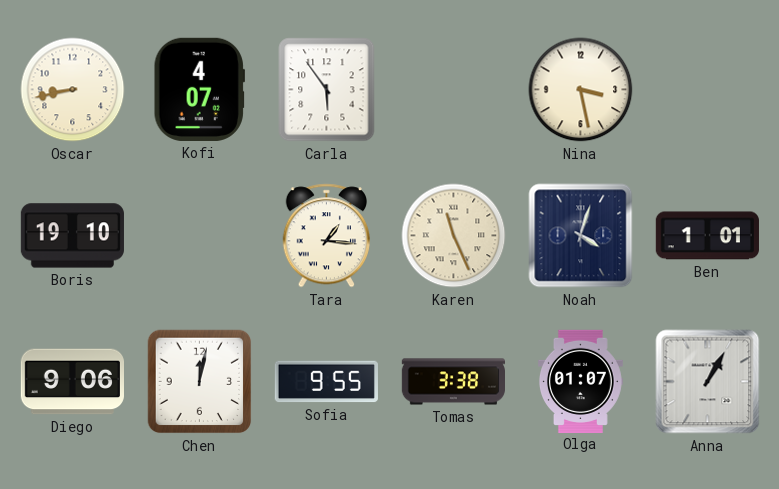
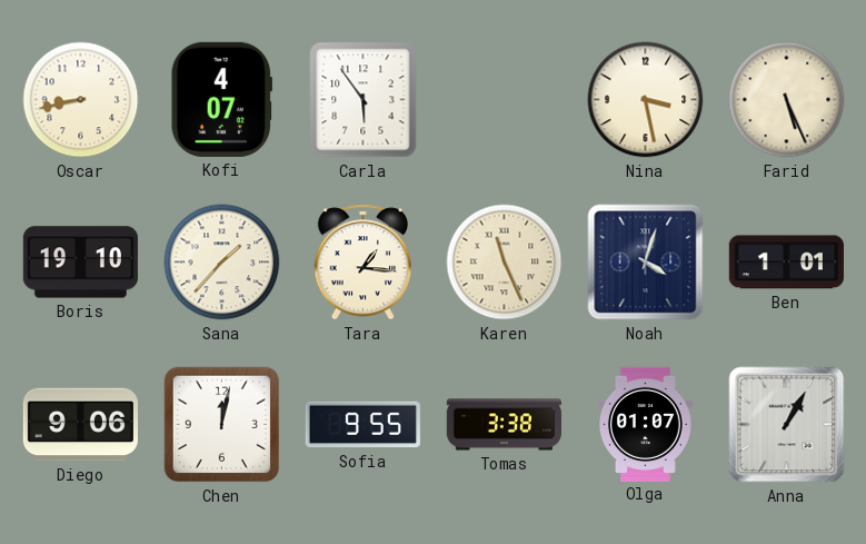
Farid: none -> 5:26
Sana: none -> 1:37
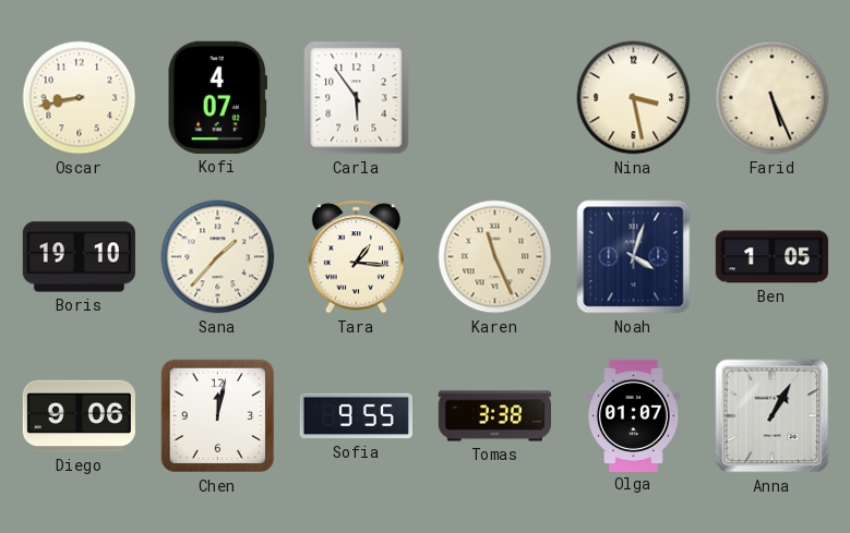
Ben: 1:01 -> 1:05
